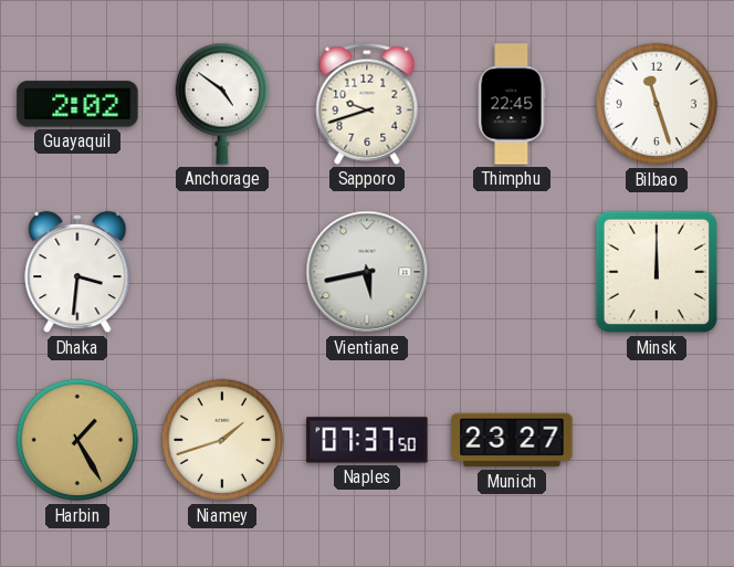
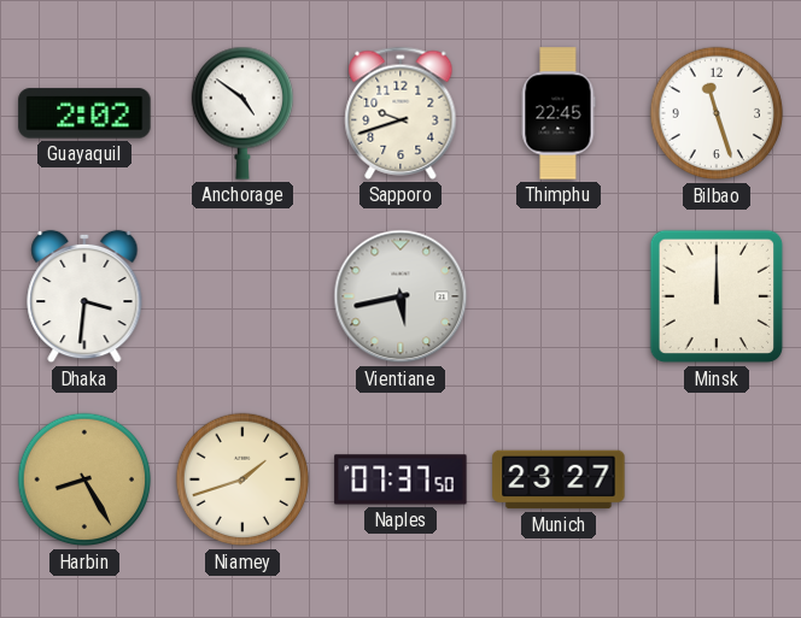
Harbin: 1:25 -> 8:25
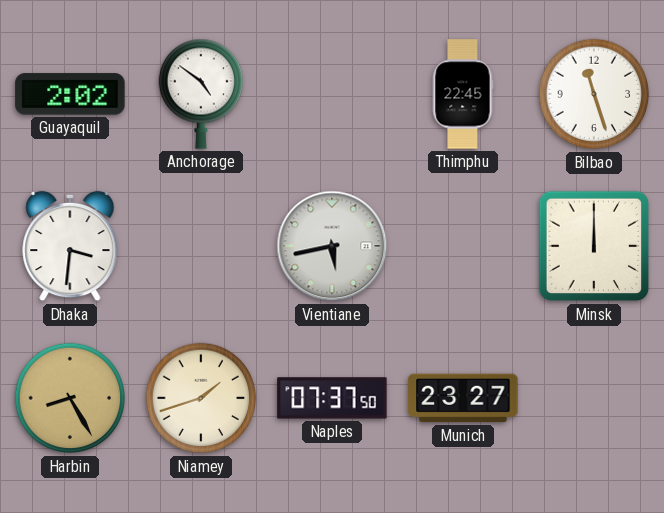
Sapporo: 9:42 -> none
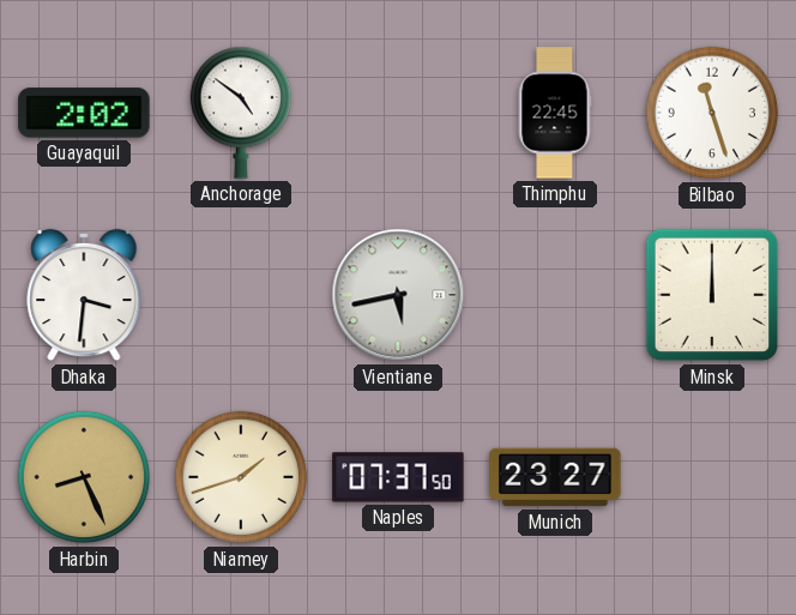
Harbin: 8:25 -> 8:26
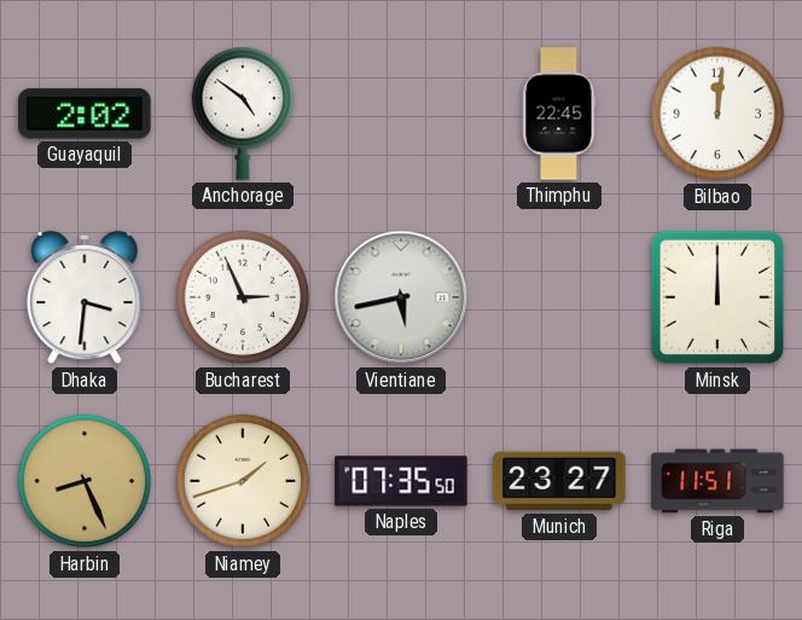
Bilbao: 11:27 -> 12:01
Bucharest: none -> 2:56
Naples: 07:37 -> 07:35
Riga: none -> 11:51
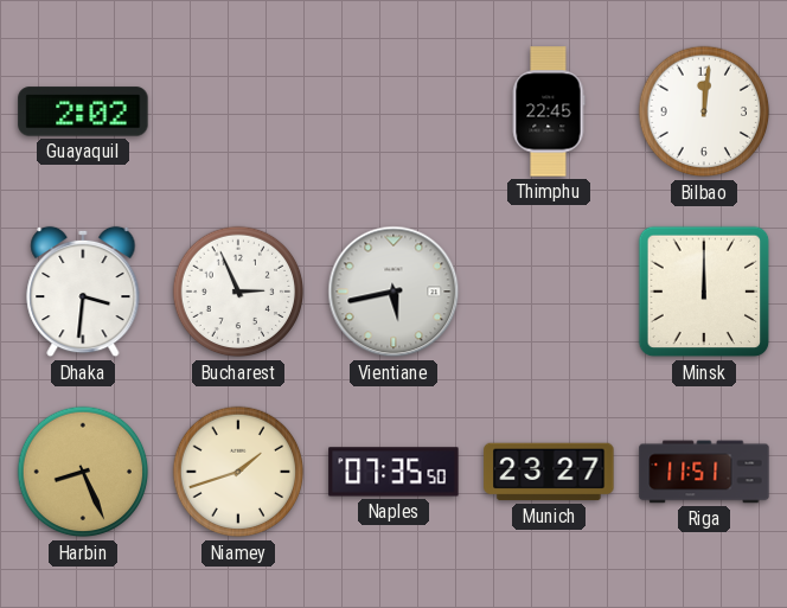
Anchorage: 4:51 -> none
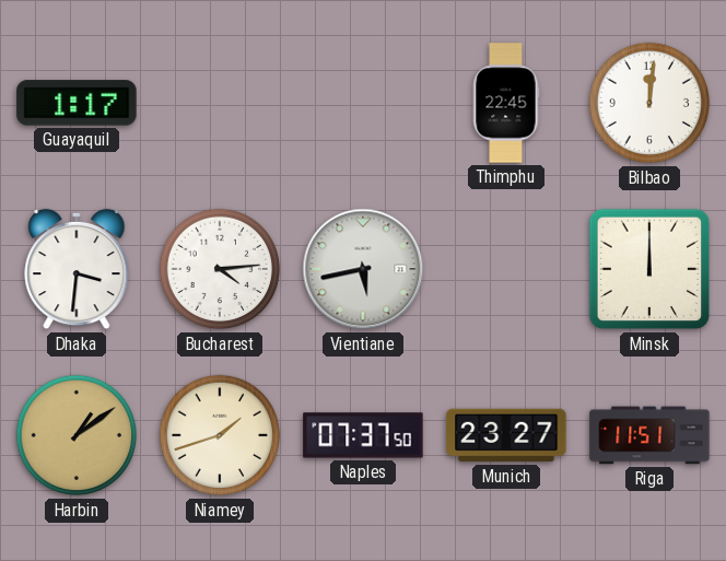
Guayaquil: 2:02 -> 1:17
Bucharest: 2:56 -> 4:14
Harbin: 8:26 -> 1:09
Naples: 07:35 -> 07:37
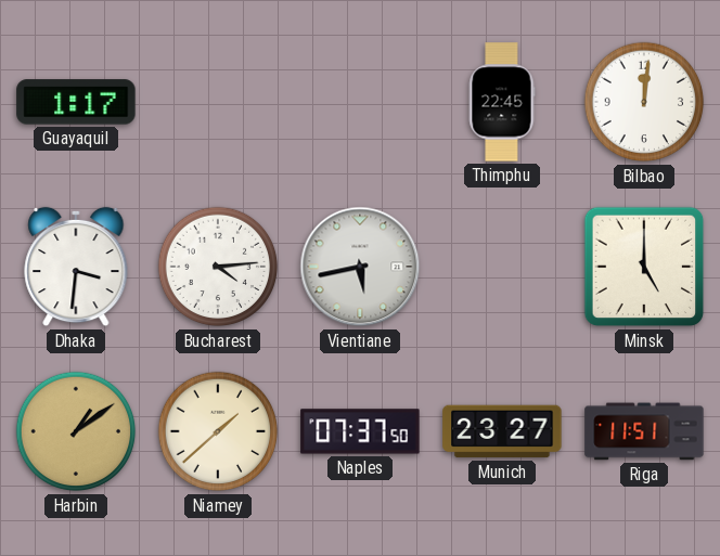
Minsk: 12:00 -> 5:00
Niamey: 1:42 -> 1:38
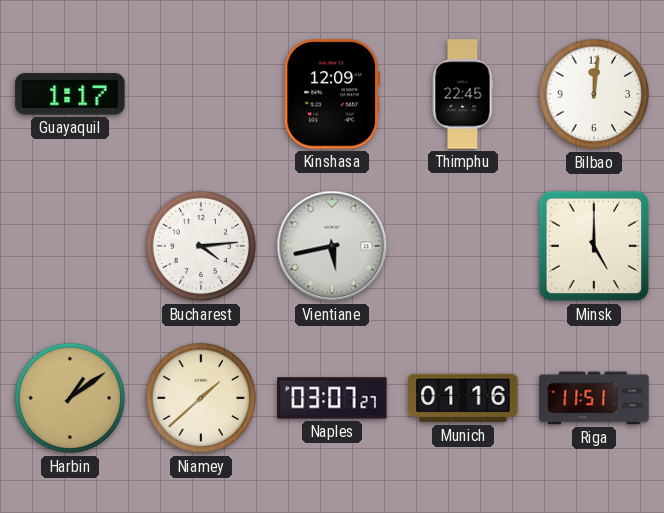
Kinshasa: none -> 12:09
Dhaka: 3:31 -> none
Naples: 07:37 -> 03:07
Munich: 23:27 -> 01:16
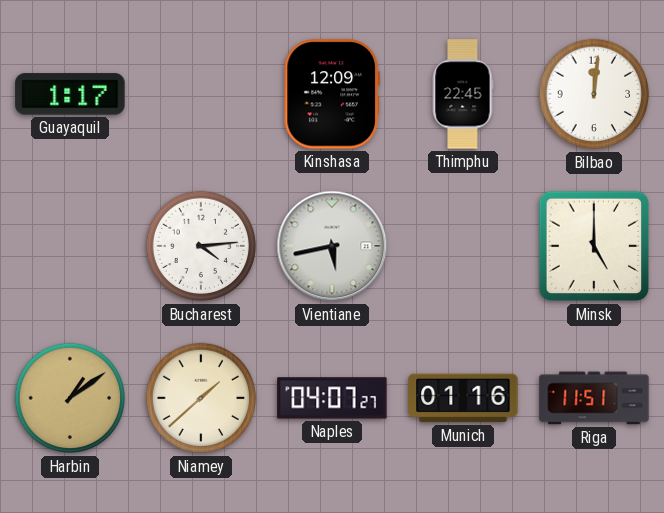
Naples: 03:07 -> 04:07
